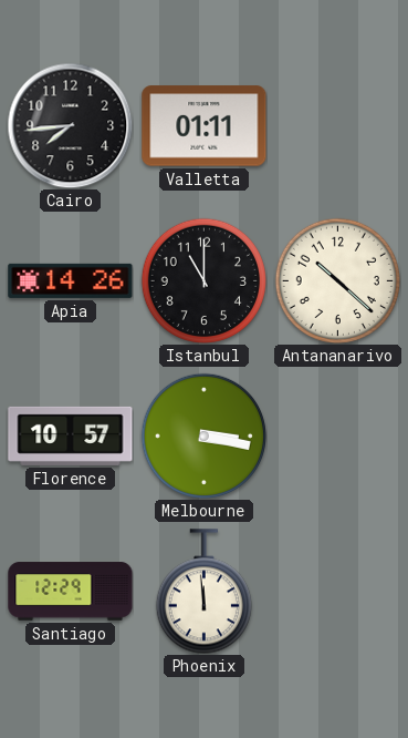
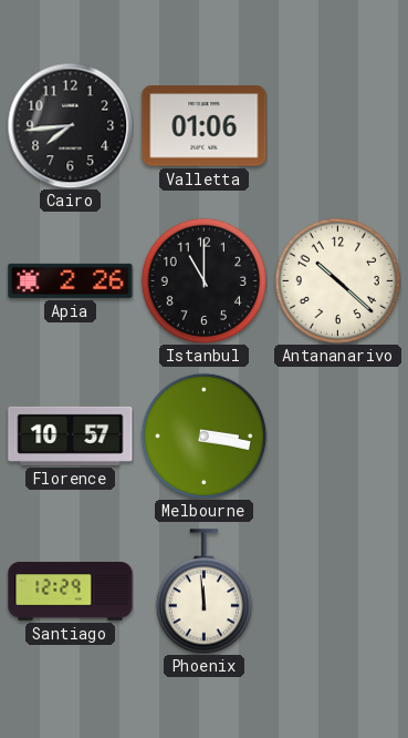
Valletta: 01:11 -> 01:06
Apia: 14:26 -> 2:26
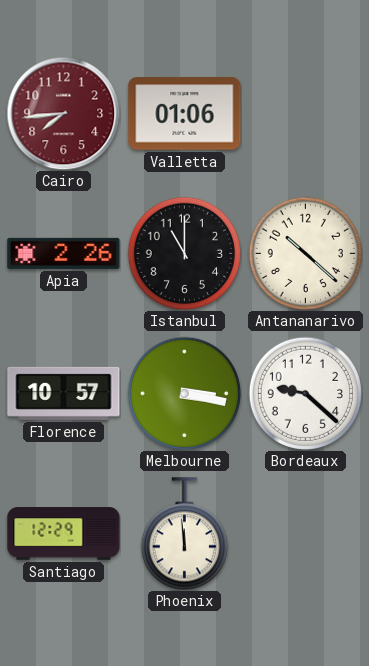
Cairo dial: black -> burgundy
Bordeaux: none -> 9:22
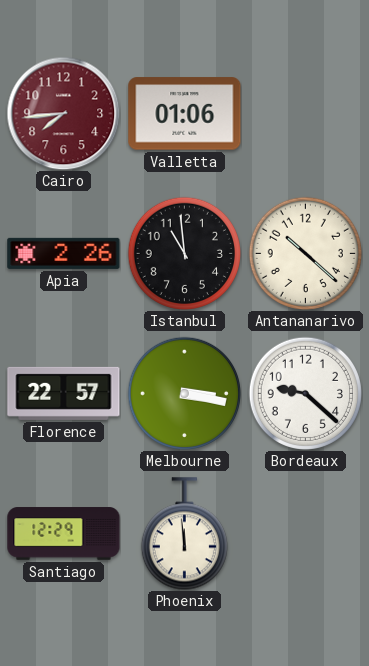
Istanbul: 11:00 -> 10:59
Florence: 10:57 -> 22:57
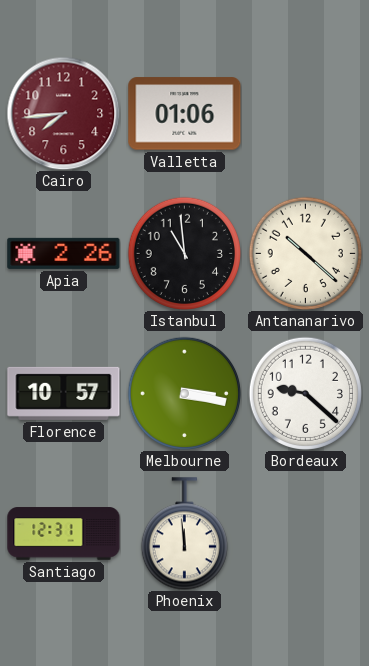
Florence: 22:57 -> 10:57
Santiago: 12:29 -> 12:31
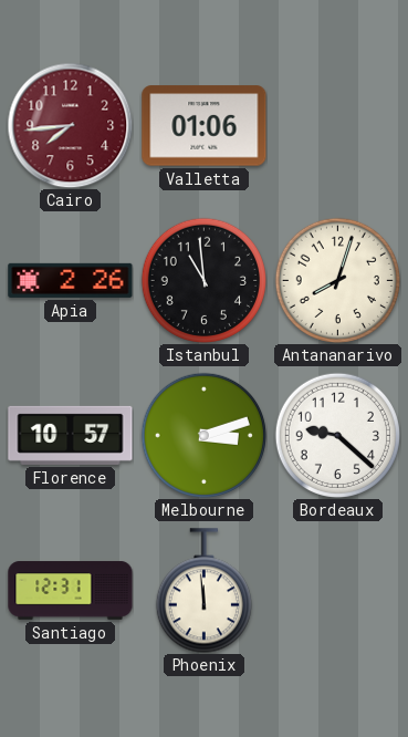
Antananarivo: 10:22 -> 8:03
Melbourne: 3:17 -> 3:12
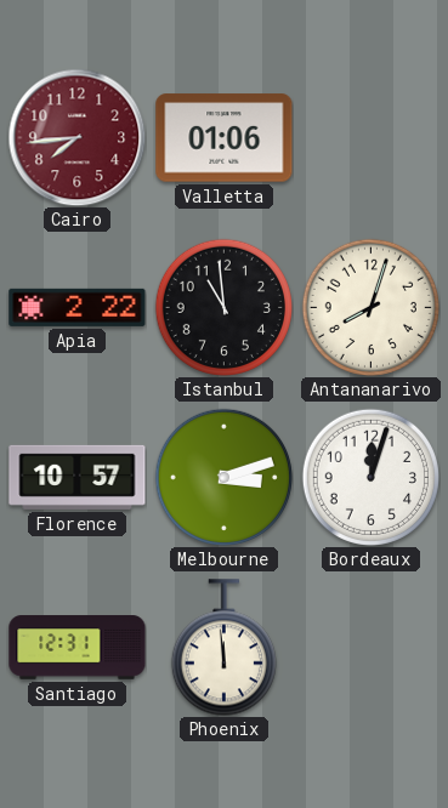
Apia: 2:26 -> 2:22
Bordeaux: 9:22 -> 12:03
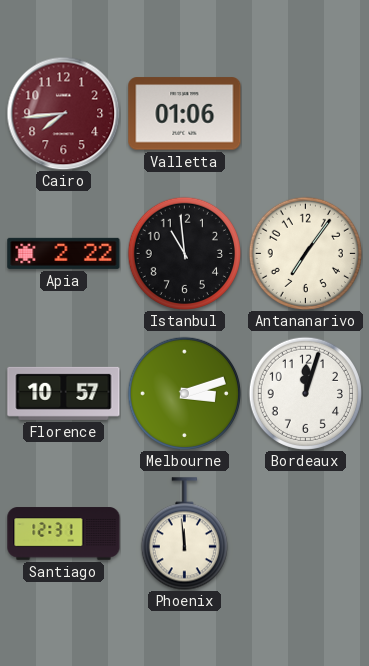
Antananarivo: 8:03 -> 7:06
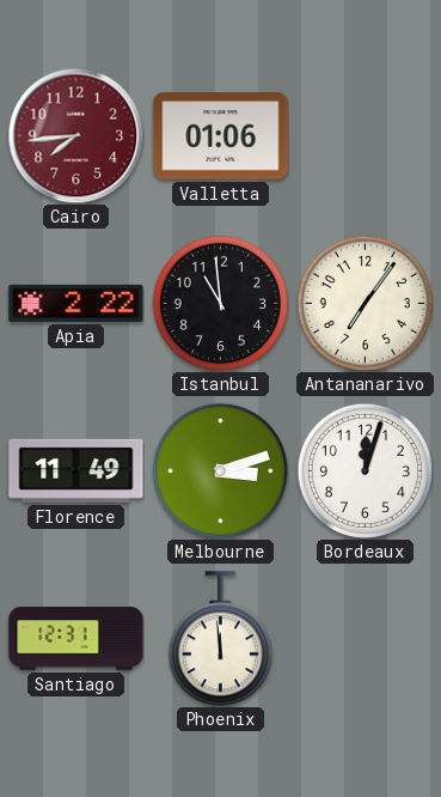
Florence: 10:57 -> 11:49
